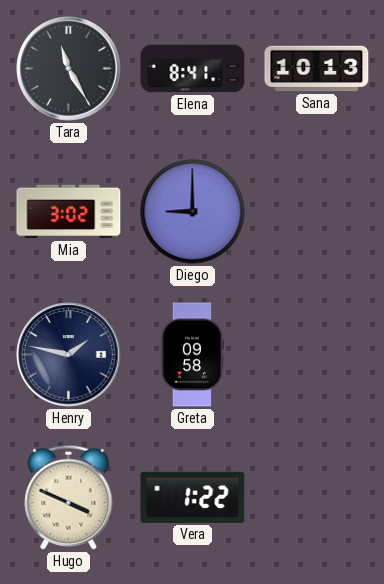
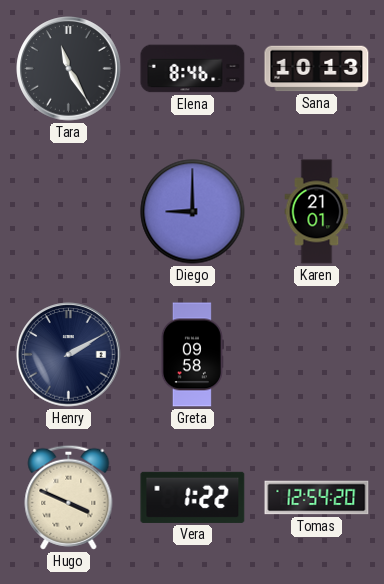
Elena: 8:41 -> 8:46
Mia: 3:02 -> none
Karen: none -> 21:01
Henry: 1:47 -> 2:10
Tomas: none -> 12:54
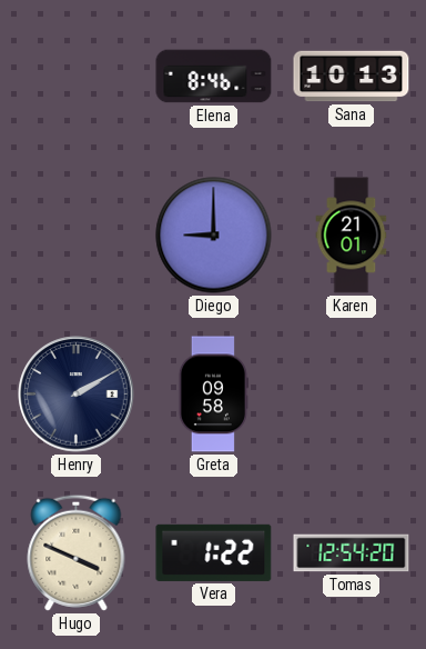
Tara: 11:25 -> none
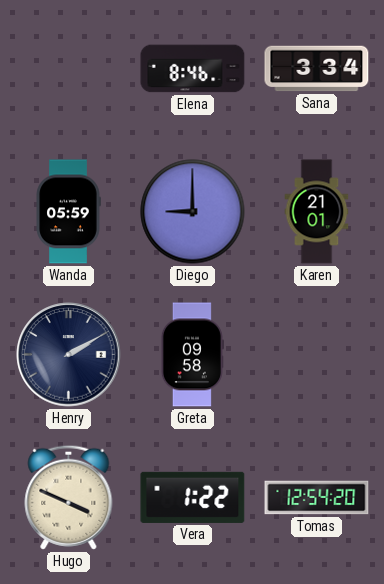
Sana: 10:13 -> 3:34
Wanda: none -> 05:59
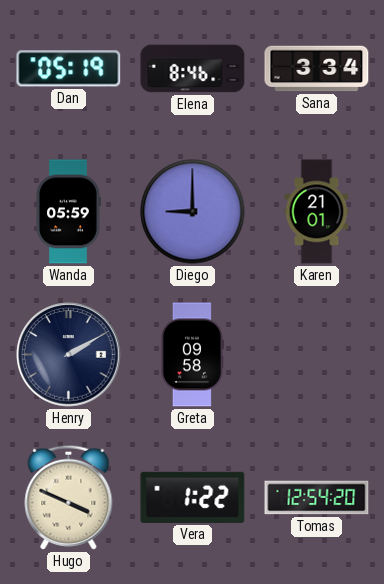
Dan: none -> 05:19
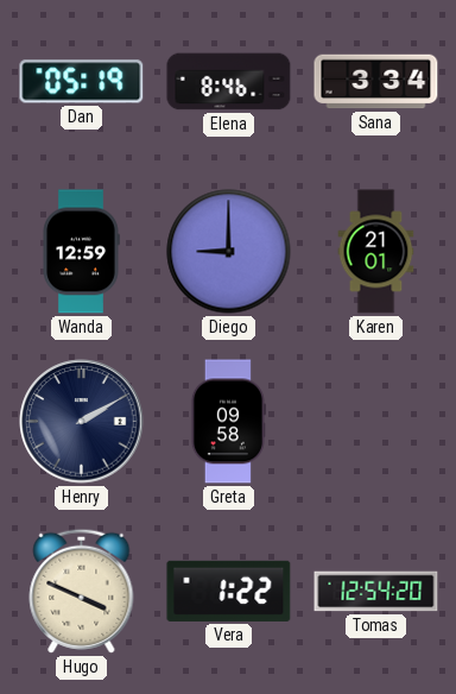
Wanda: 05:59 -> 12:59
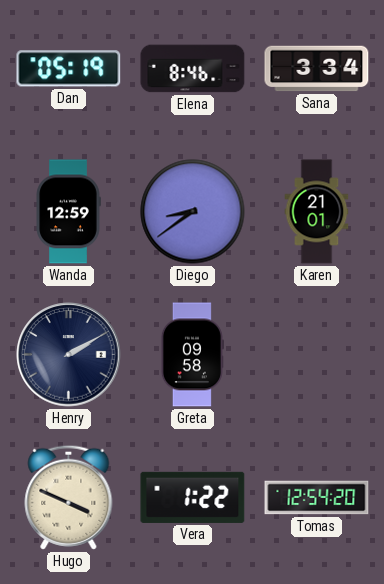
Diego: 9:00 -> 8:39
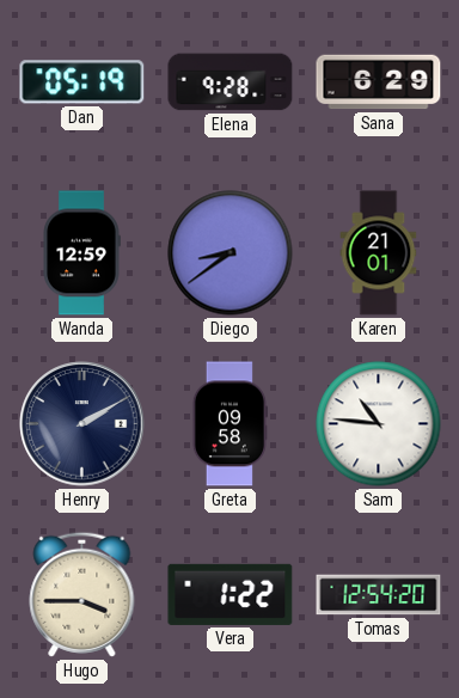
Elena: 8:46 -> 9:28
Sana: 3:34 -> 6:29
Sam: none -> 10:46
Hugo: 3:49 -> 3:45
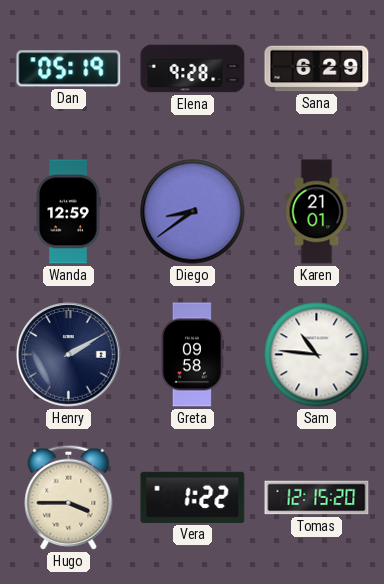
Tomas: 12:54 -> 12:15
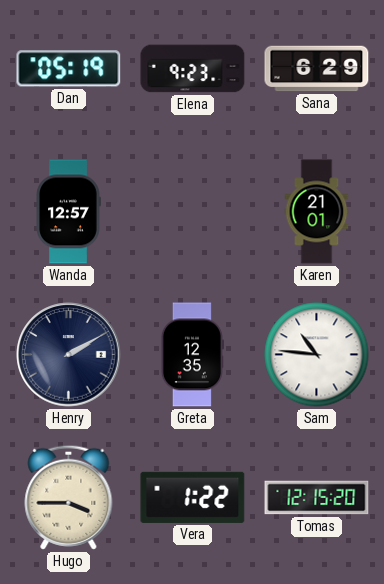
Elena: 9:28 -> 9:23
Wanda: 12:59 -> 12:57
Diego: 8:39 -> none
Greta: 09:58 -> 12:35
